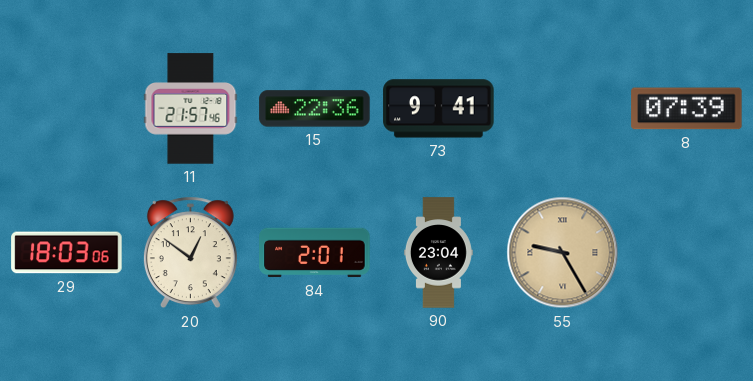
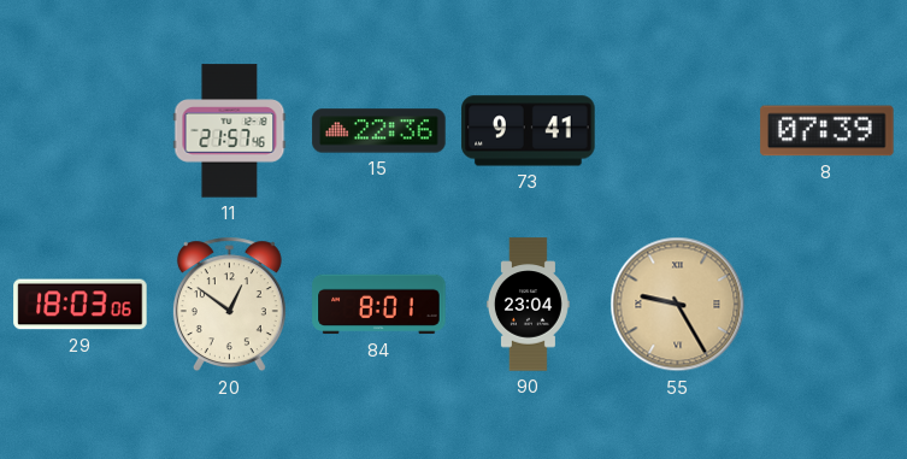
84: 2:01 -> 8:01
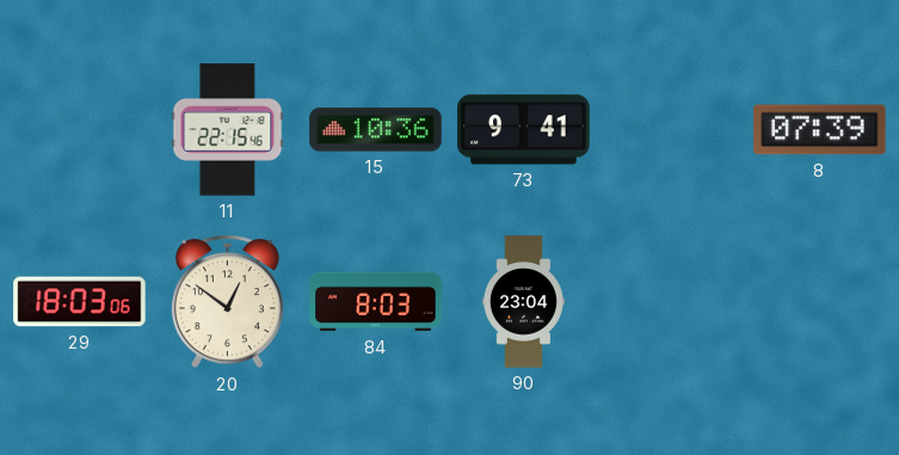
11: 21:57 -> 22:15
15: 22:36 -> 10:36
84: 8:01 -> 8:03
55: 9:25 -> none
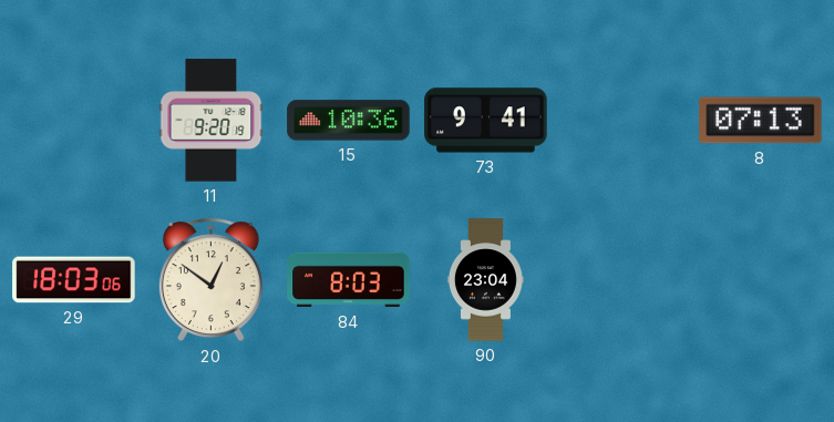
11: 22:15 -> 9:20
8: 07:39 -> 07:13
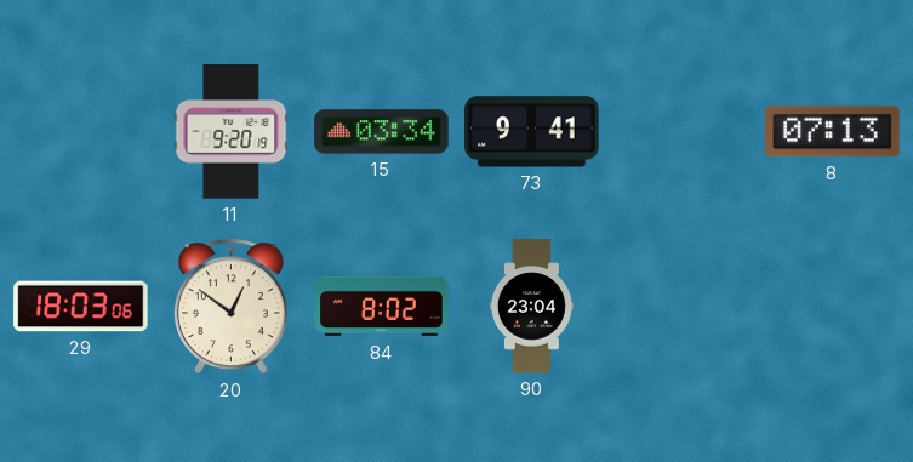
15: 10:36 -> 03:34
84: 8:03 -> 8:02
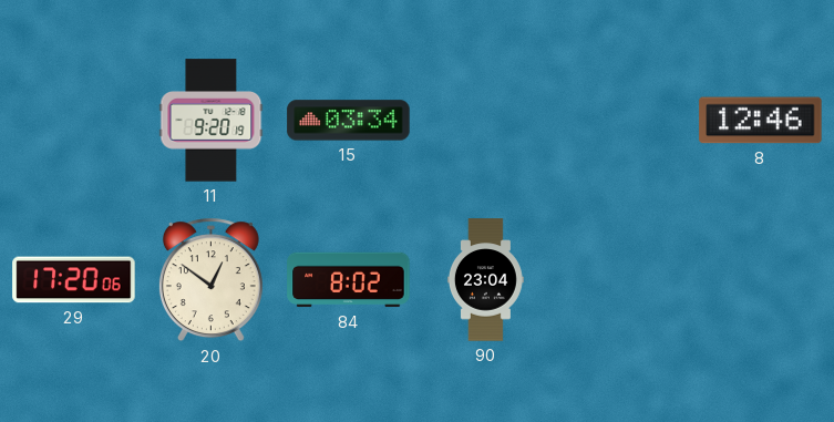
73: 9:41 -> none
8: 07:13 -> 12:46
29: 18:03 -> 17:20
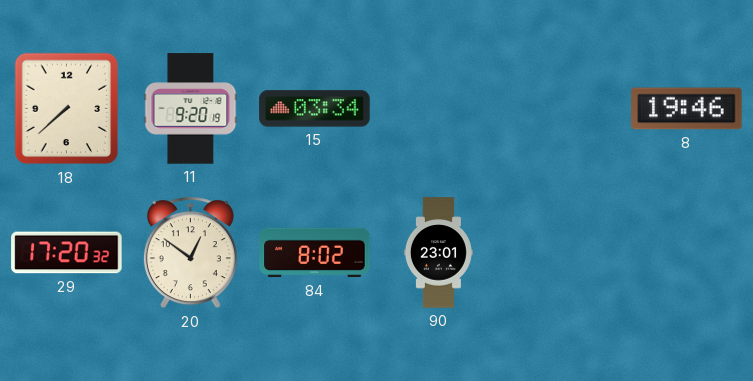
18: none -> 7:38
8: 12:46 -> 19:46
29: 17:20:06 -> 17:20:32
90: 23:04 -> 23:01
